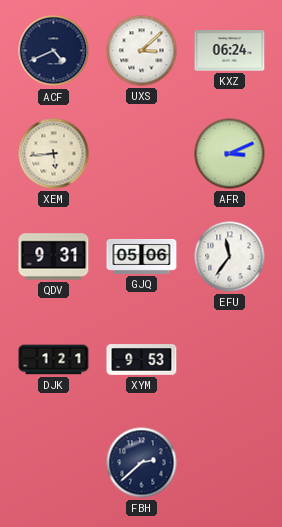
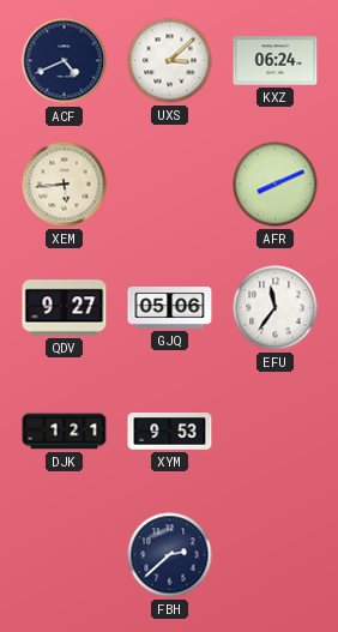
AFR: 3:11 -> 8:11
QDV: 9:31 -> 9:27
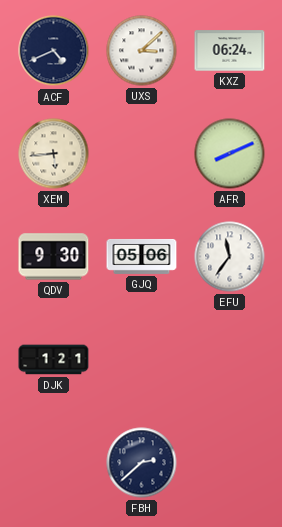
QDV: 9:27 -> 9:30
XYM: 9:53 -> none
